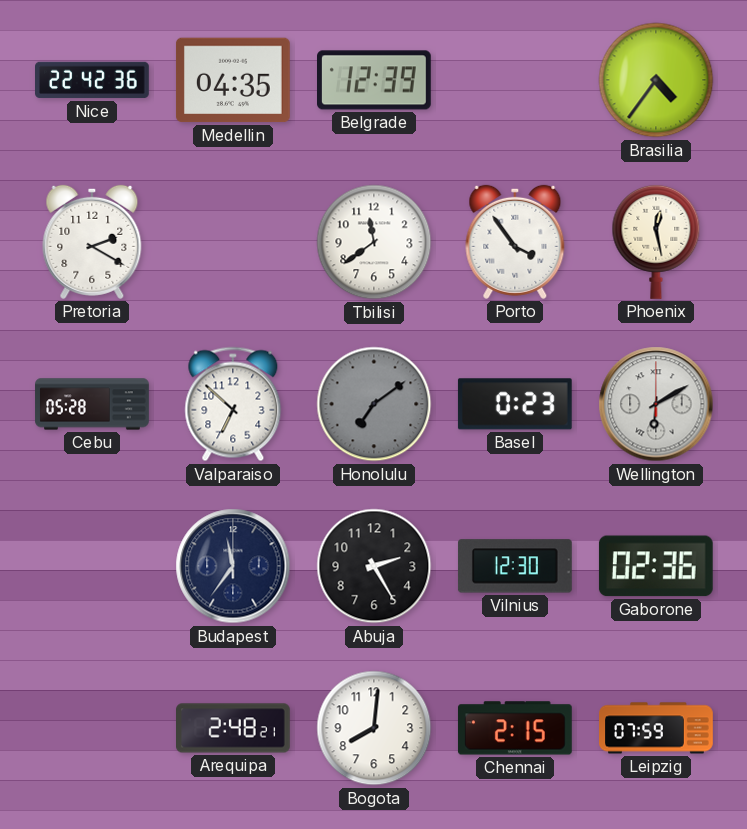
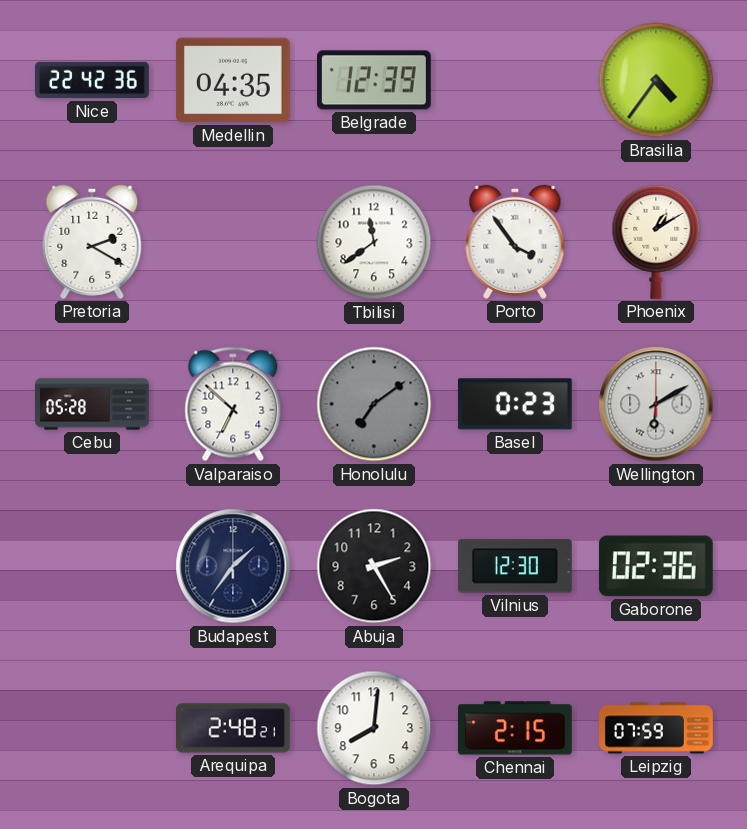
Phoenix: 12:28 -> 1:10
Budapest: 11:36 -> 1:36
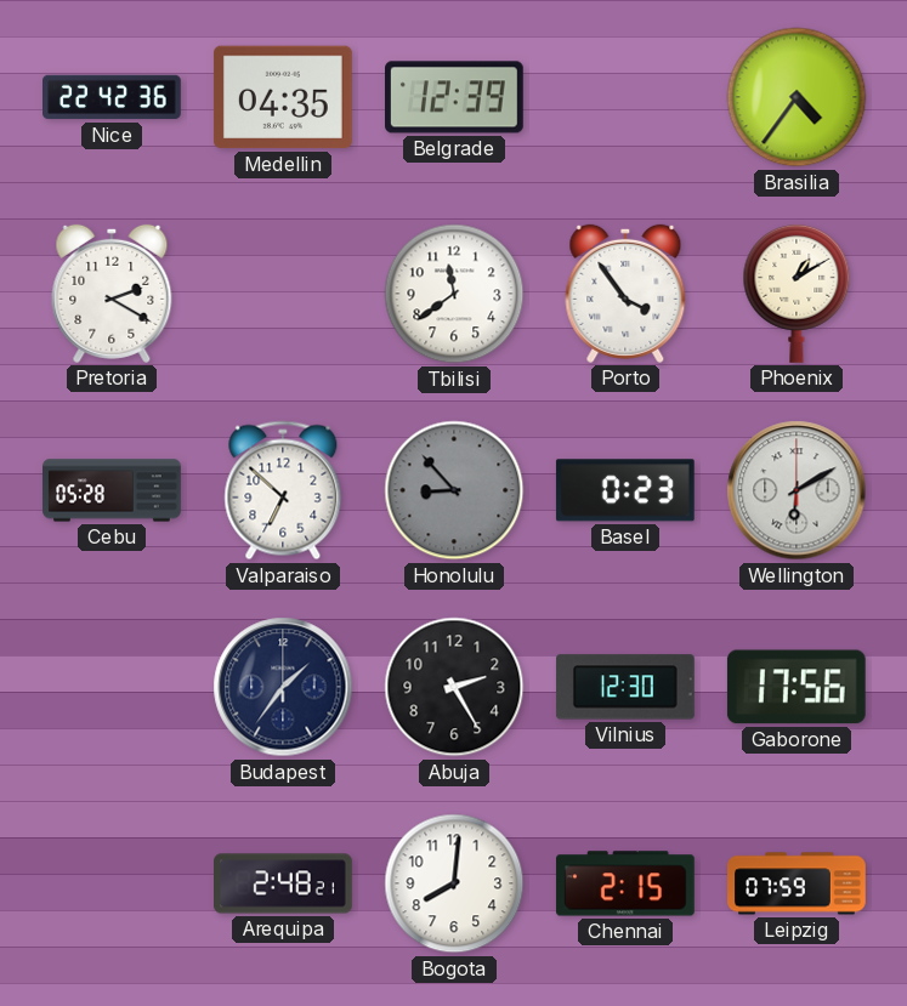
Honolulu: 7:09 -> 8:53
Gaborone: 02:36 -> 17:56
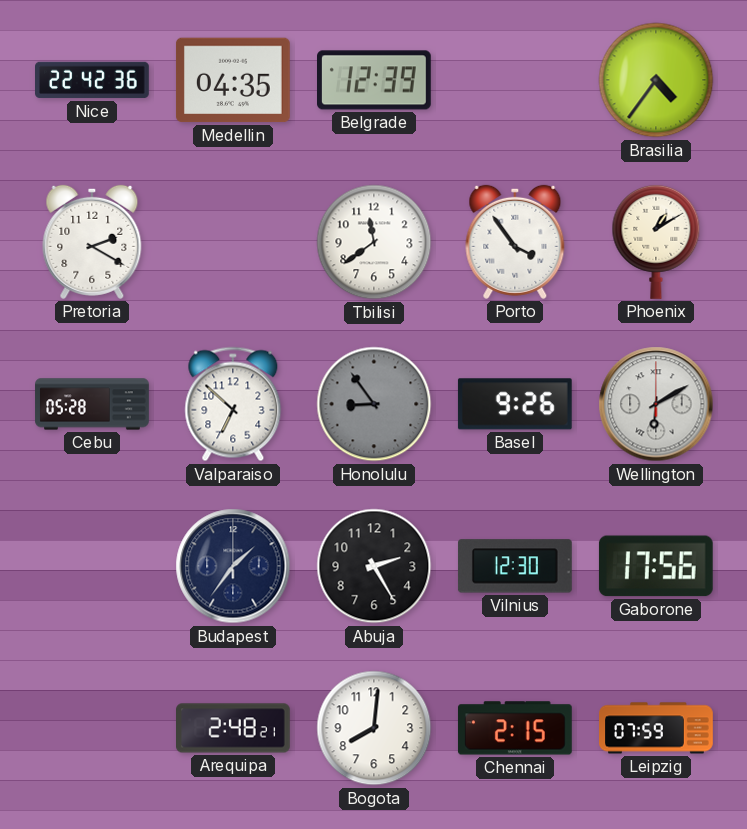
Honolulu: 8:53 -> 8:54
Basel: 0:23 -> 9:26
